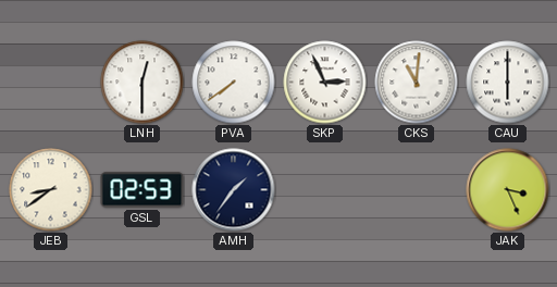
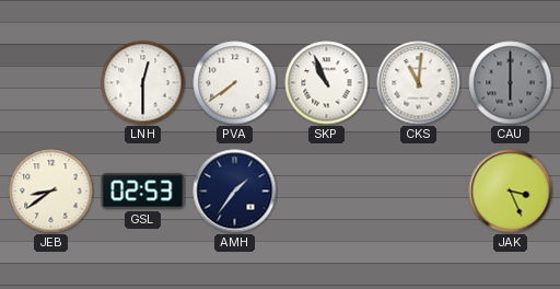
SKP: 2:56 -> 10:56
CAU dial: white -> grey
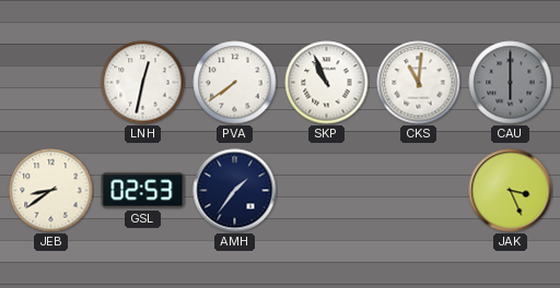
LNH: 12:30 -> 12:32
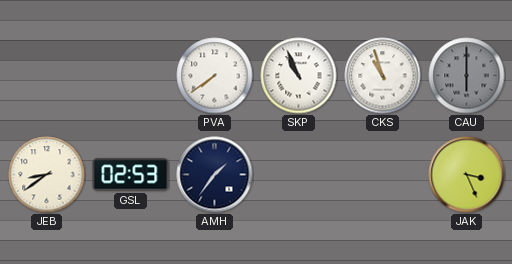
LNH: 12:32 -> none
CKS: 11:01 -> 10:57
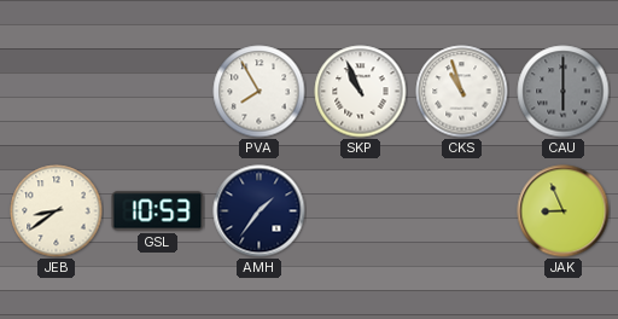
PVA: 7:39 -> 7:55
GSL: 02:53 -> 10:53
JAK: 3:26 -> 8:56
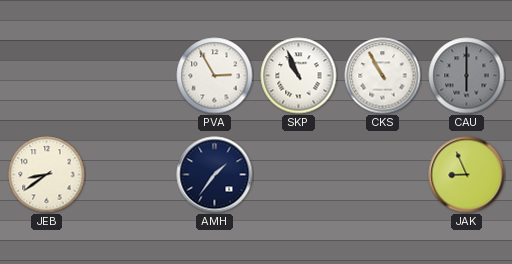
PVA: 7:55 -> 2:55
CKS: 10:57 -> 10:55
GSL: 10:53 -> none
